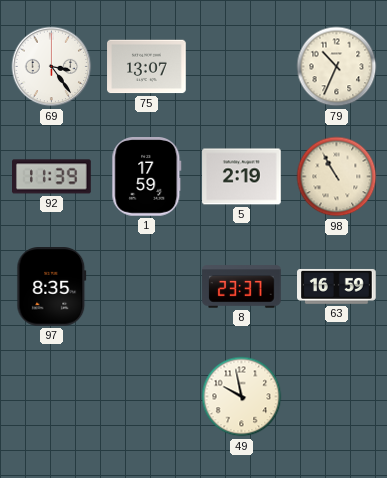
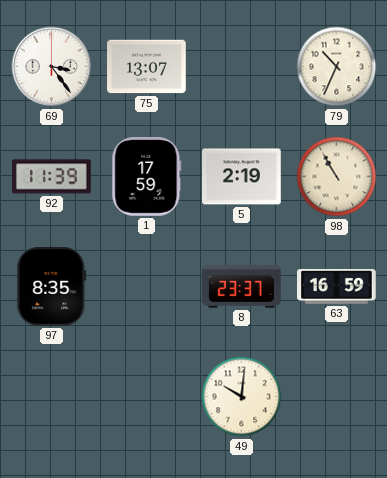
49: 9:58 -> 10:01
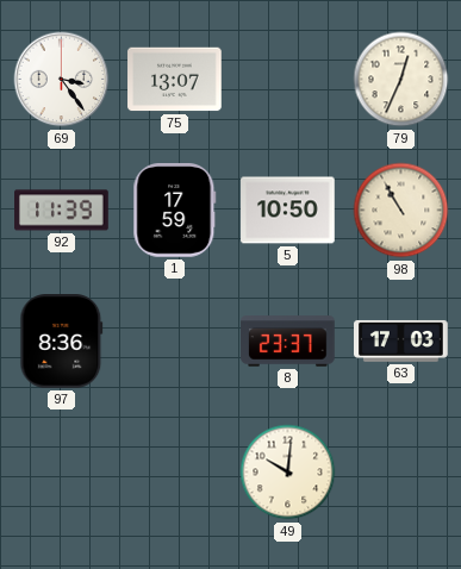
79: 10:34 -> 12:34
5: 2:19 -> 10:50
97: 8:35 -> 8:36
63: 16:59 -> 17:03
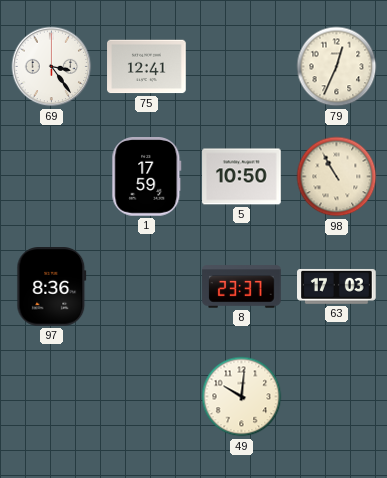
75: 13:07 -> 12:41
92: 11:39 -> none
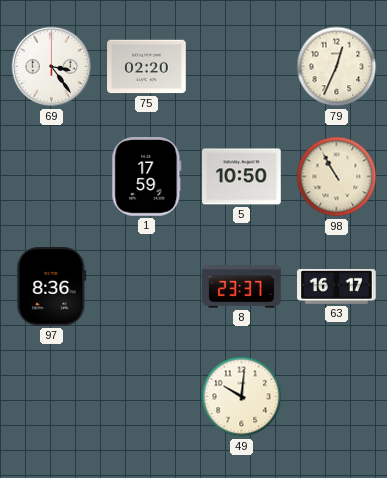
75: 12:41 -> 02:20
63: 17:03 -> 16:17
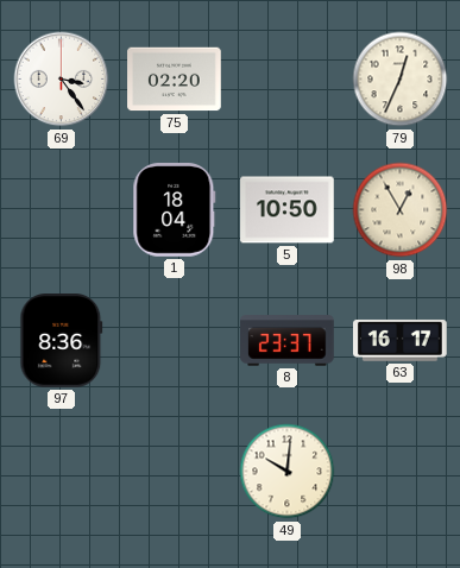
1: 17:59 -> 18:04
98: 10:55 -> 12:55
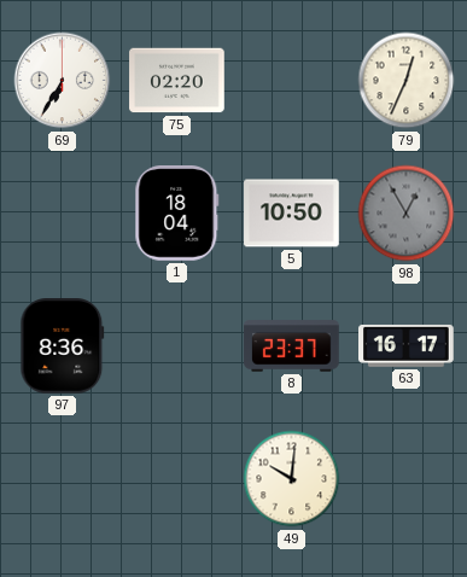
69: 3:24 -> 6:35
98 dial: cream -> grey
